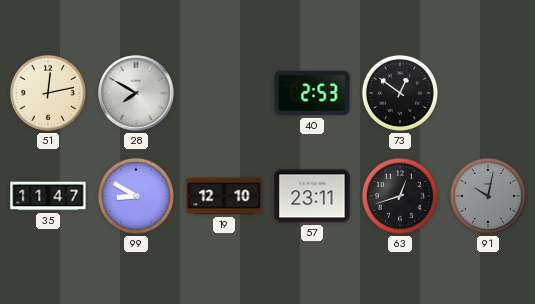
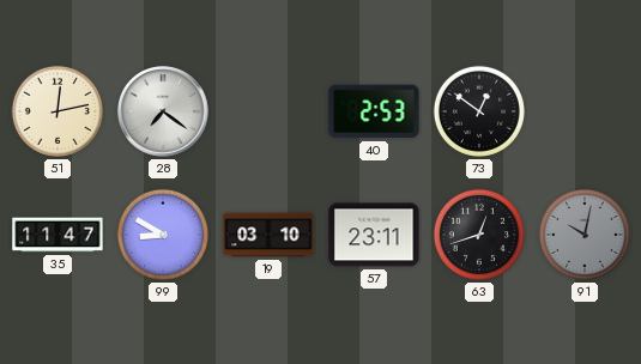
28: 7:50 -> 7:21
19: 12:10 -> 03:10
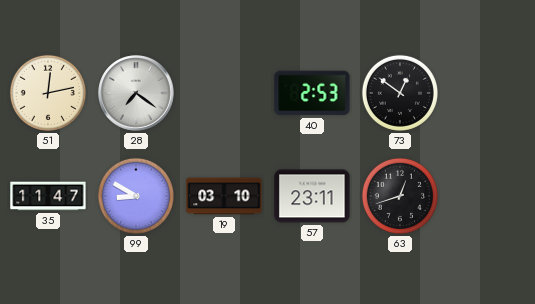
91: 10:02 -> none
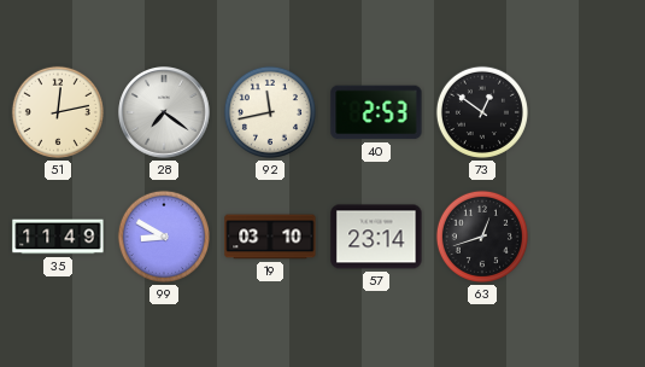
92: none -> 11:43
35: 11:47 -> 11:49
57: 23:11 -> 23:14
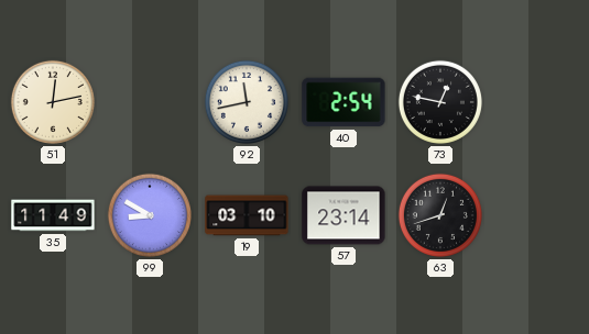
28: 7:21 -> none
40: 2:53 -> 2:54
73: 12:51 -> 12:47
